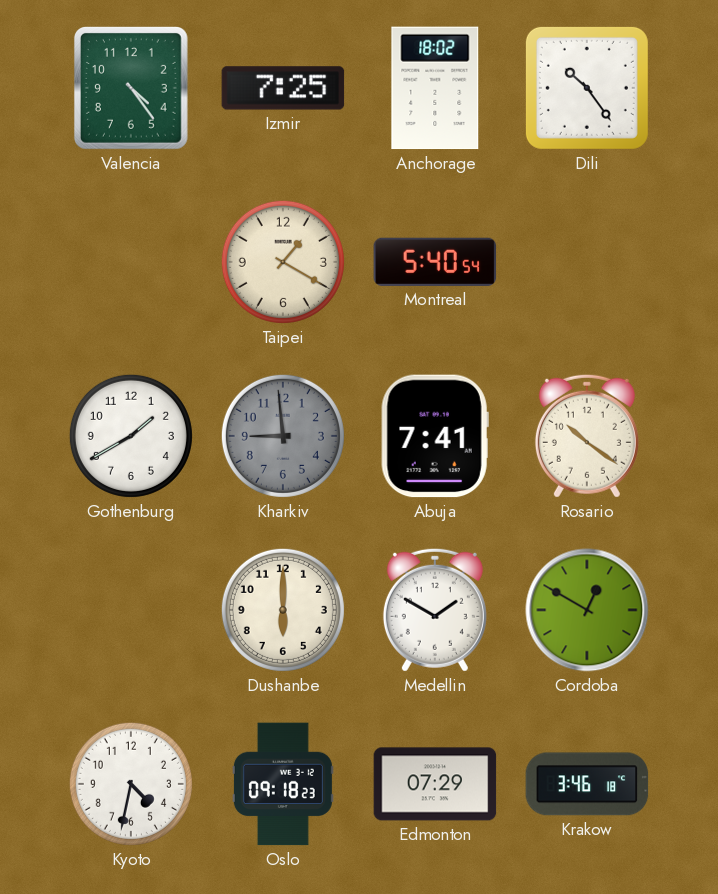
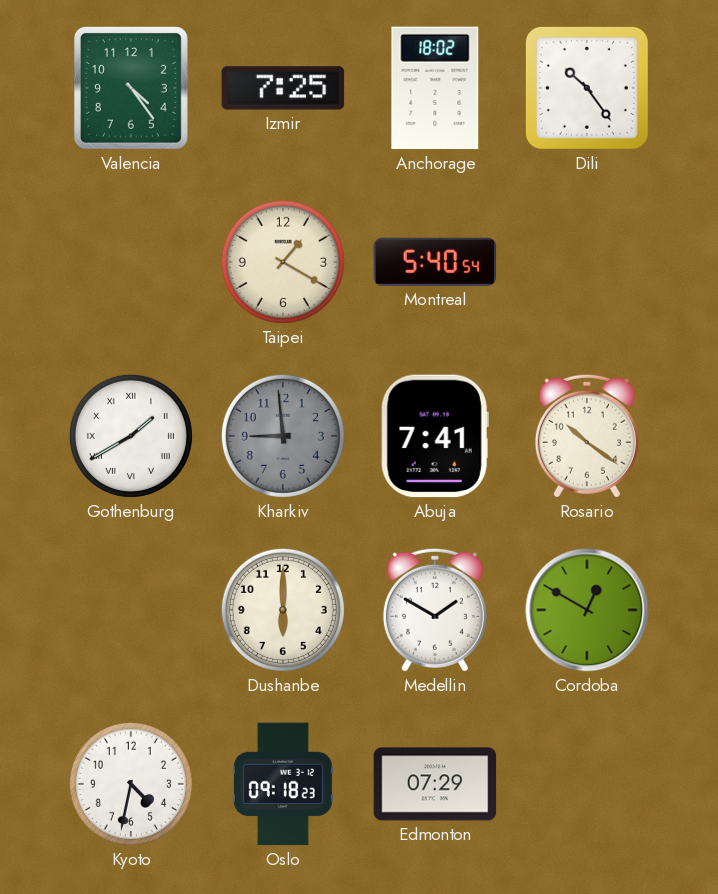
Gothenburg numerals: Arabic -> Roman
Krakow: 3:46 -> none
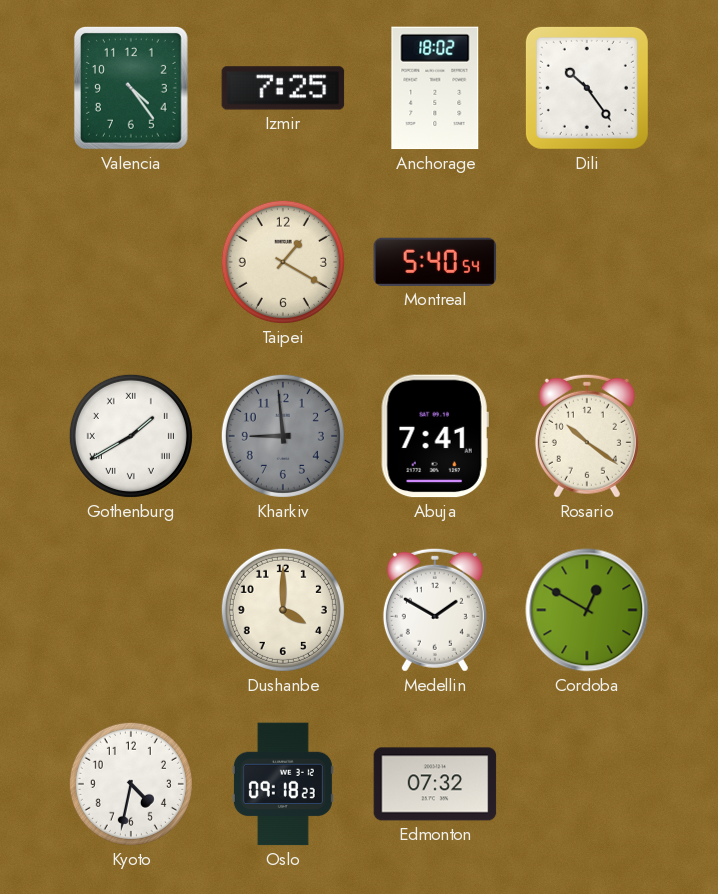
Dushanbe: 6:00 -> 4:00
Edmonton: 07:29 -> 07:32
